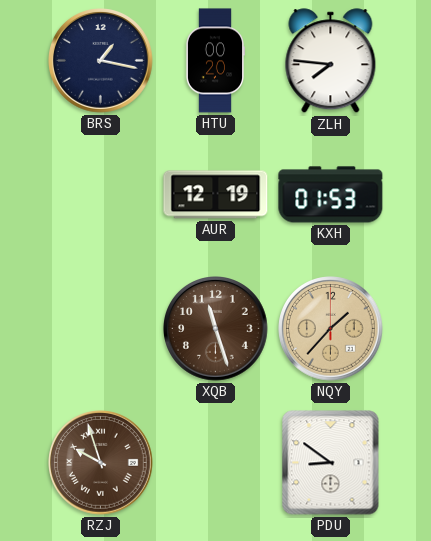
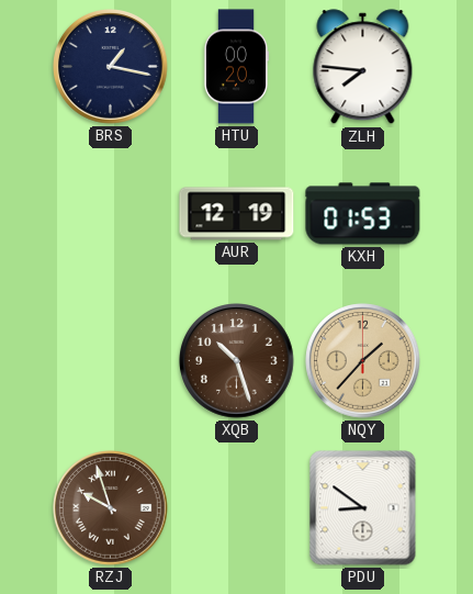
XQB: 11:27 -> 10:27
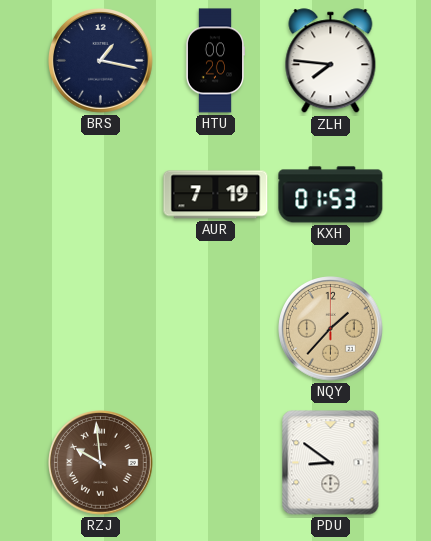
AUR: 12:19 -> 7:19
XQB: 10:27 -> none
RZJ: 9:57 -> 9:59
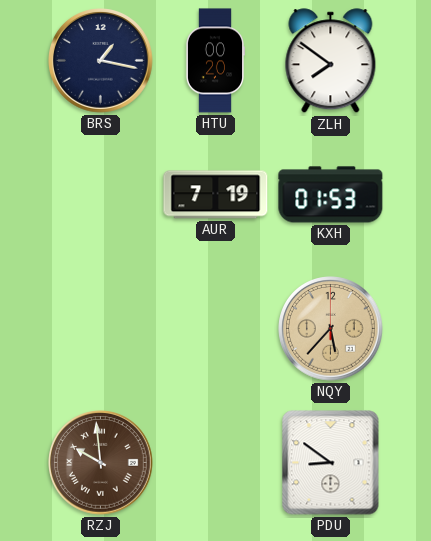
ZLH: 7:46 -> 7:51
NQY: 1:37 -> 5:37
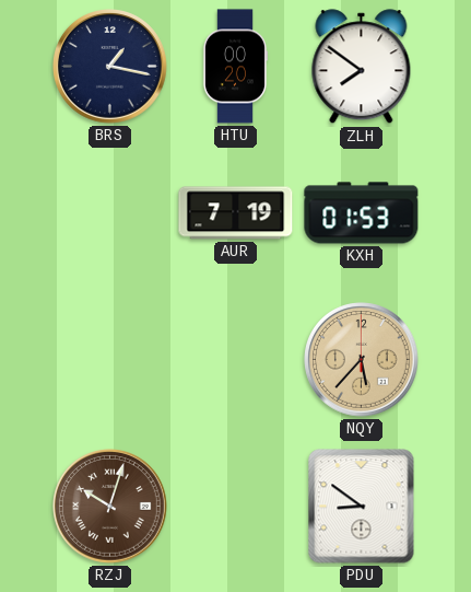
RZJ: 9:59 -> 10:03
